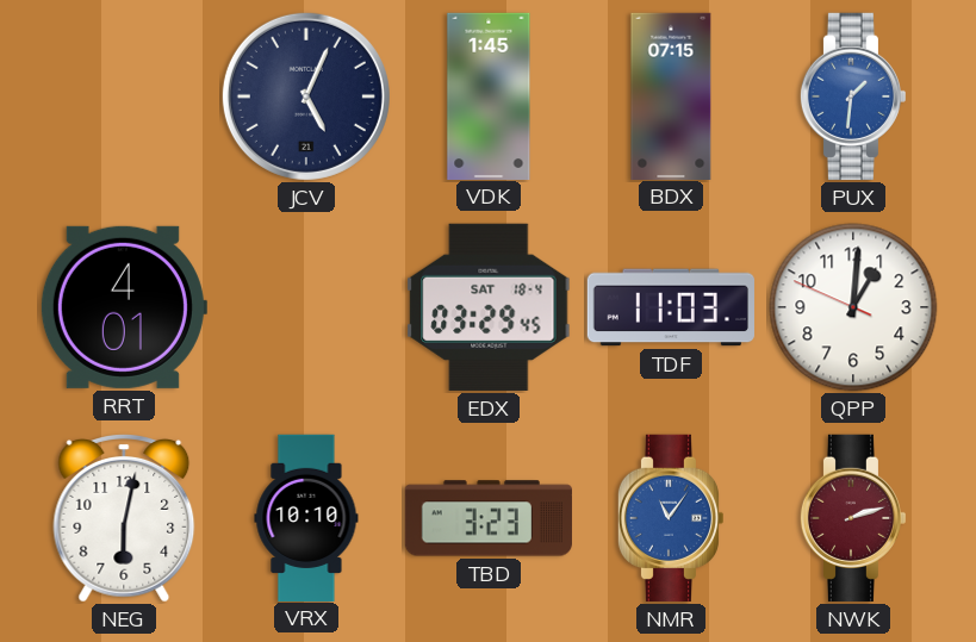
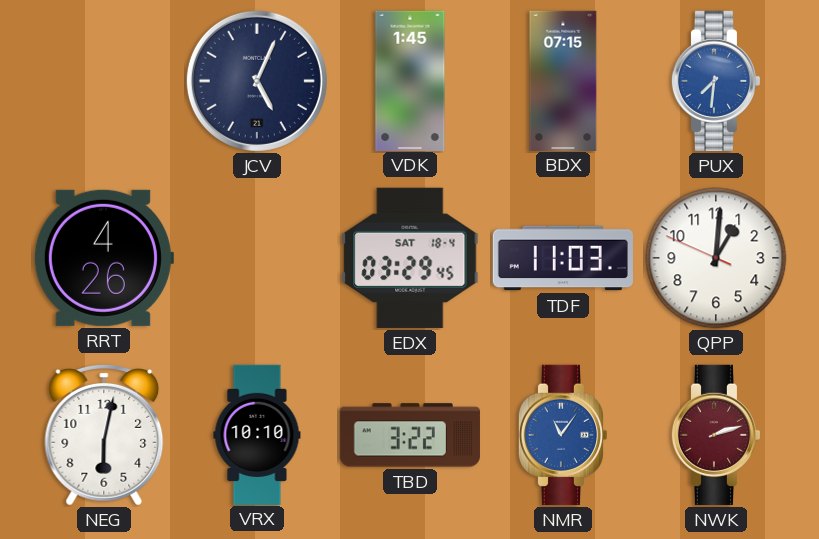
PUX: 1:31 -> 7:31
RRT: 4:01 -> 4:26
TBD: 3:23 -> 3:22
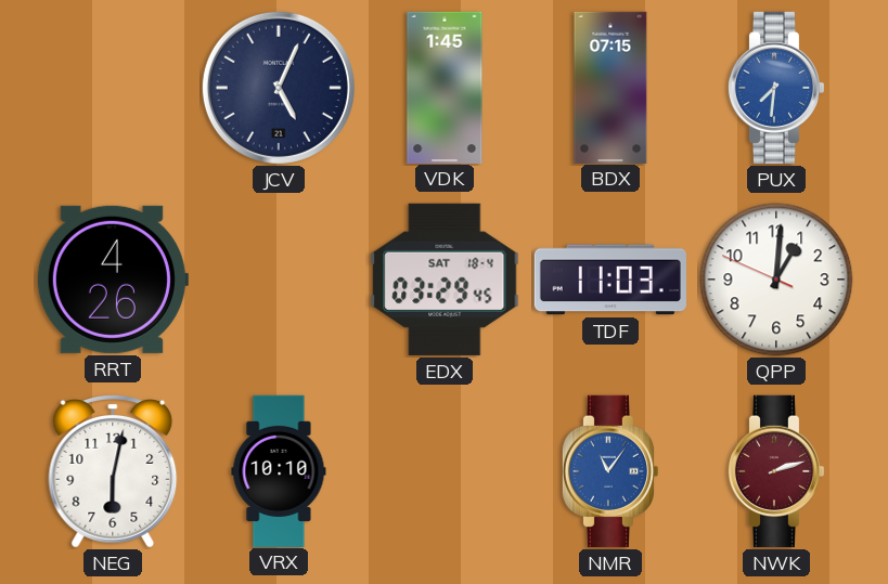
TBD: 3:22 -> none
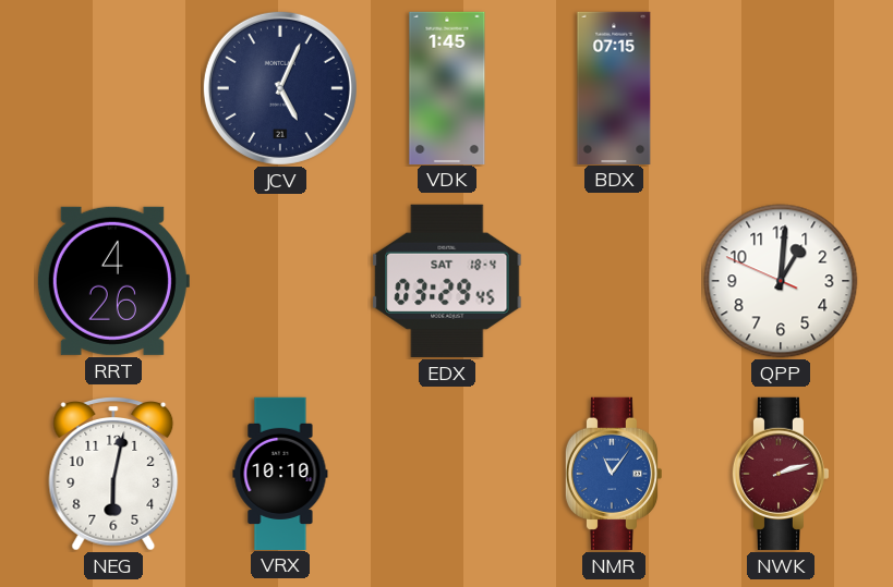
PUX: 7:31 -> none
TDF: 11:03 -> none
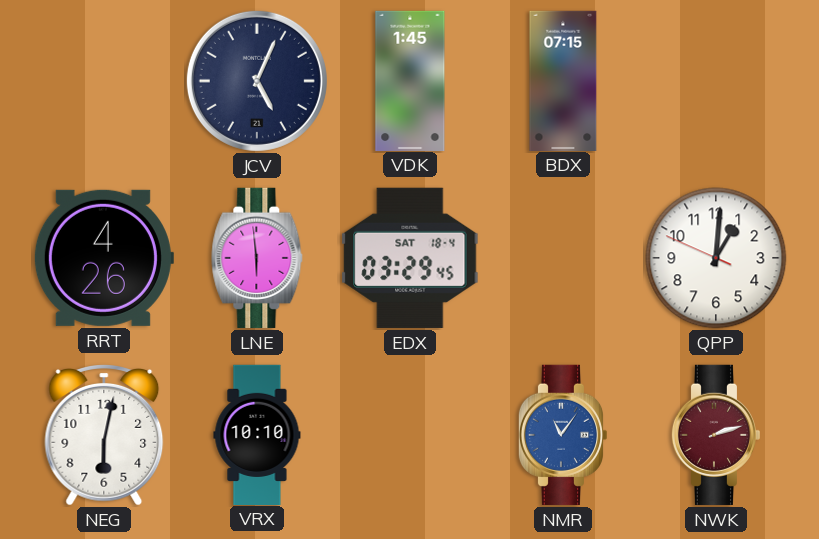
LNE: none -> 5:59
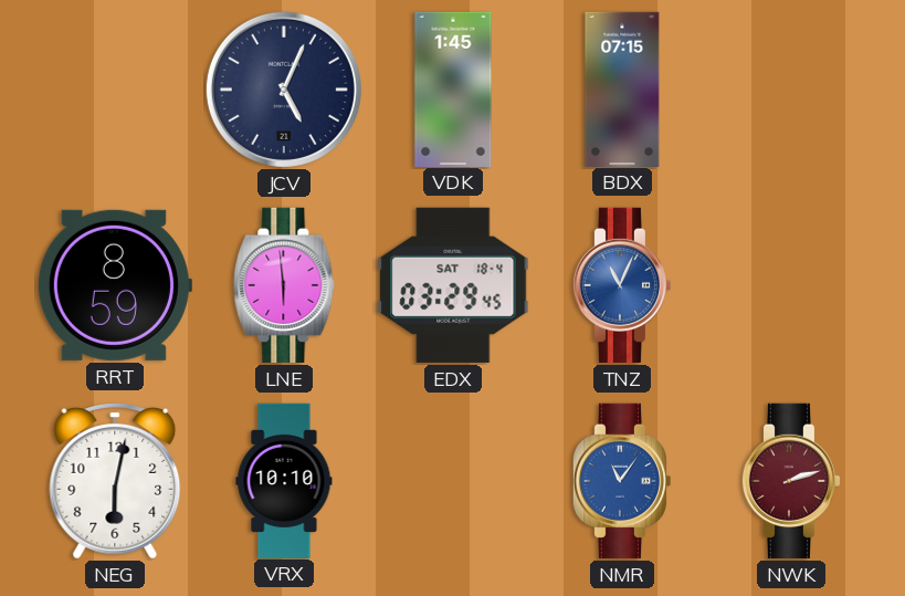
RRT: 4:26 -> 8:59
TNZ: none -> 11:04
QPP: 1:00 -> none
